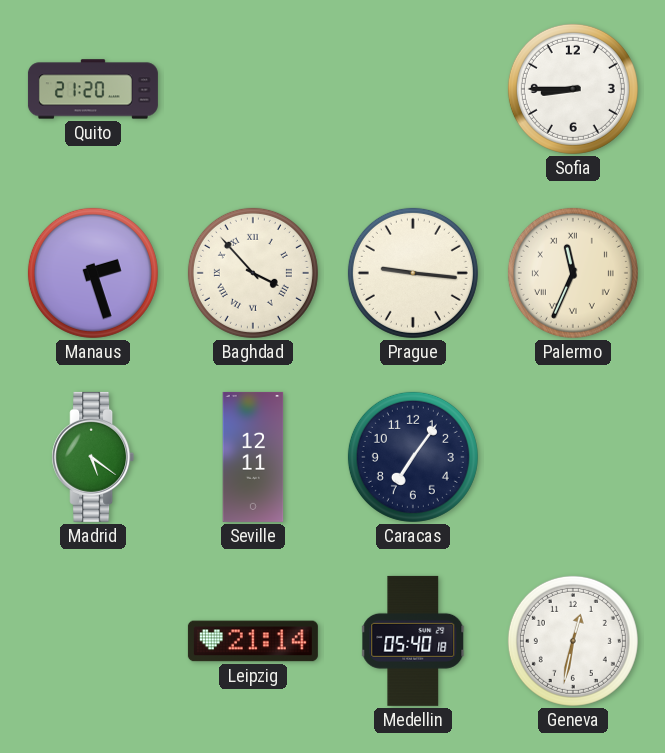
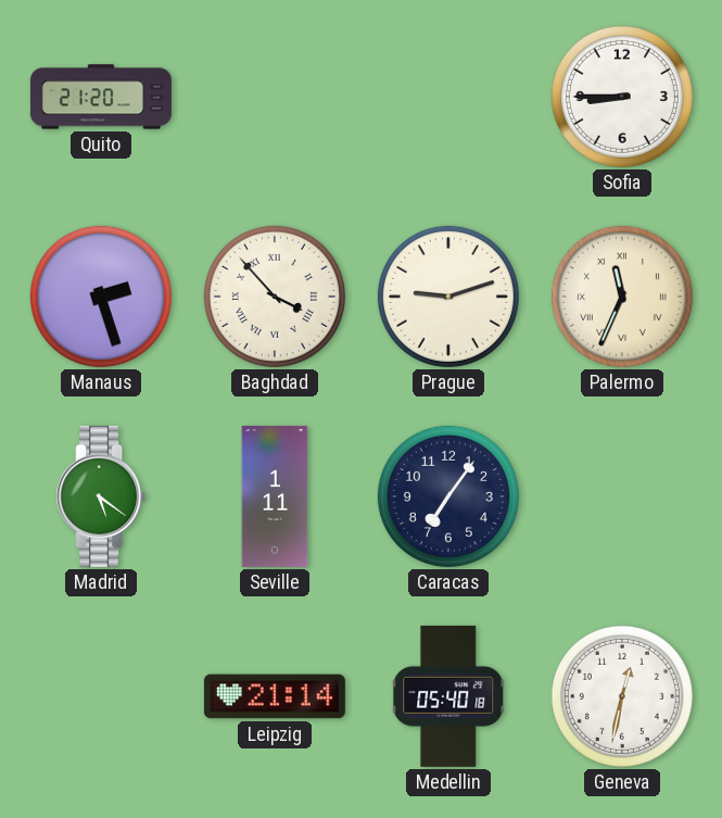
Prague: 9:16 -> 9:12
Seville: 12:11 -> 1:11
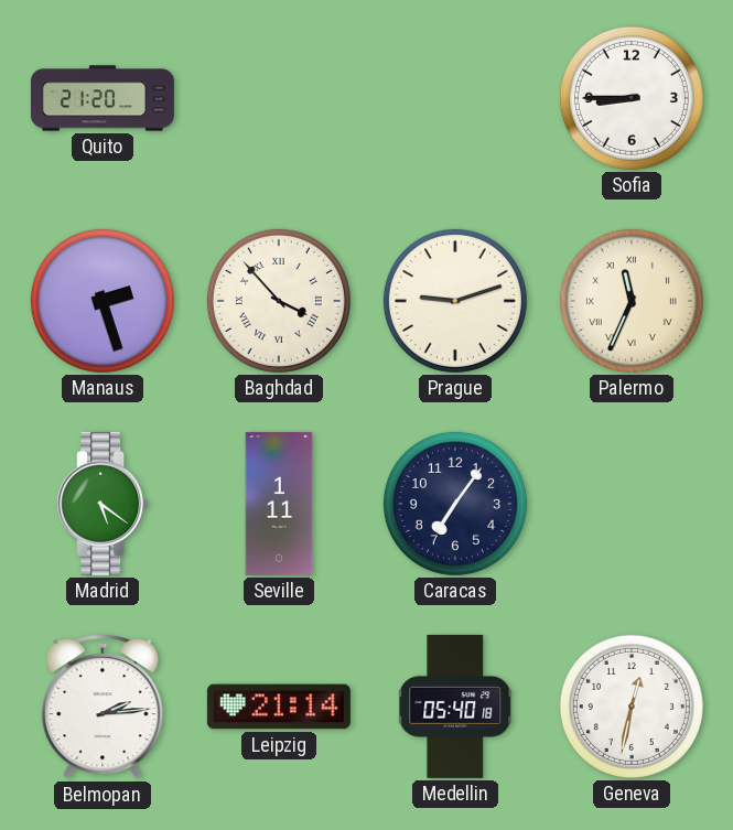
Belmopan: none -> 2:14
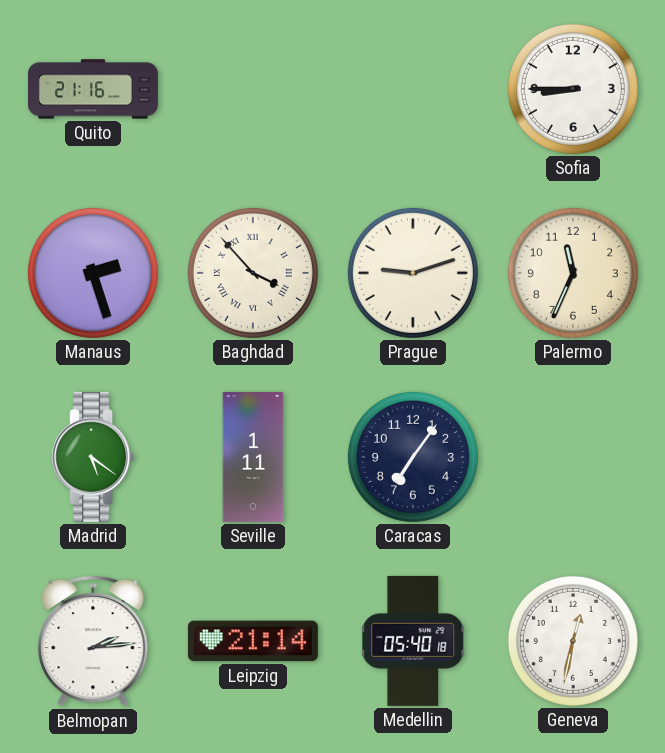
Quito: 21:20 -> 21:16
Palermo numerals: Roman -> Arabic
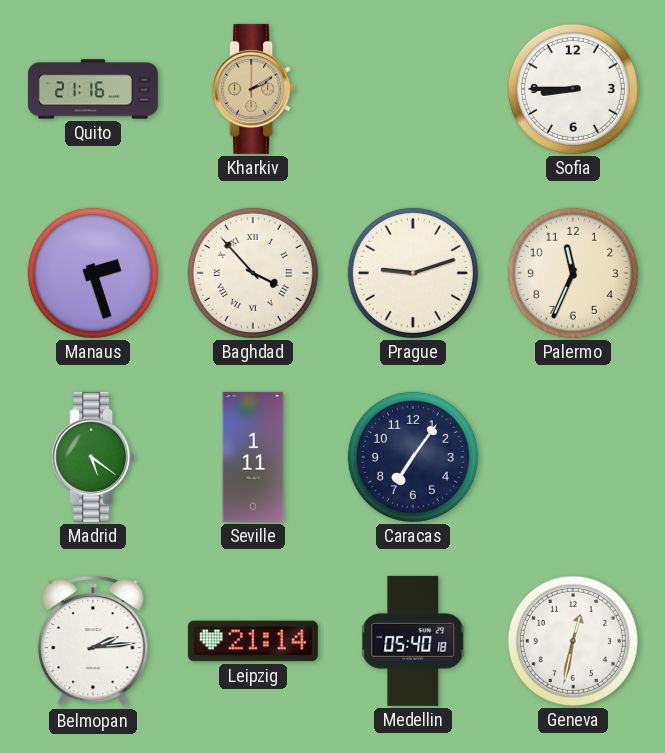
Kharkiv: none -> 2:10
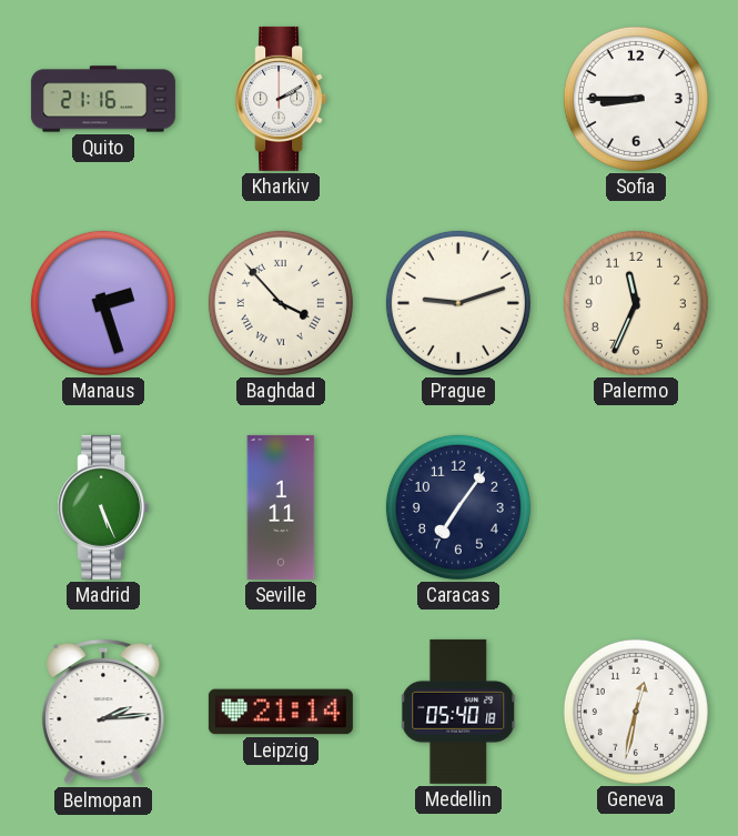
Kharkiv dial: champagne -> white
Madrid: 5:21 -> 5:26
